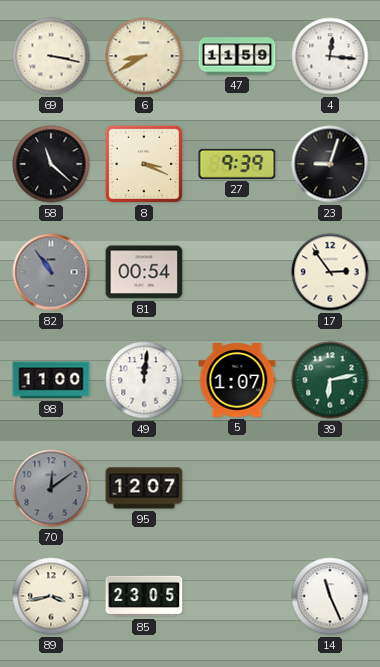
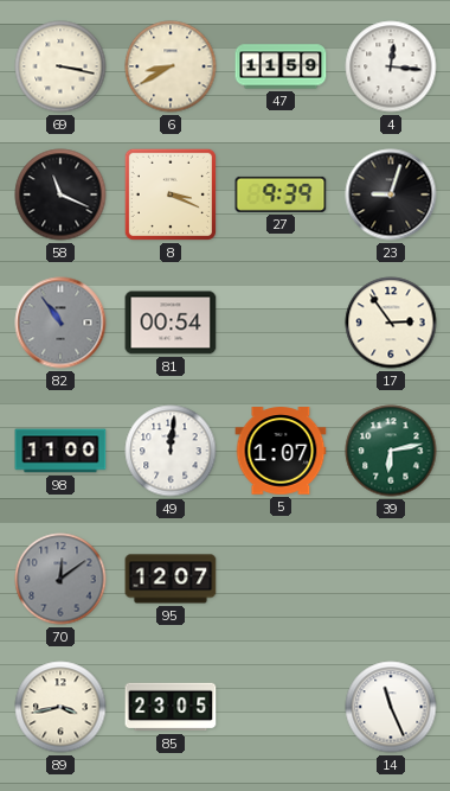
58: 11:22 -> 11:19
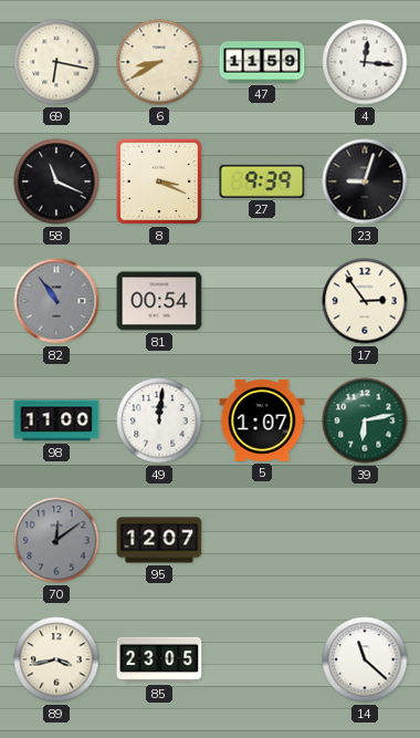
69: 3:17 -> 6:17
14: 11:26 -> 11:22
